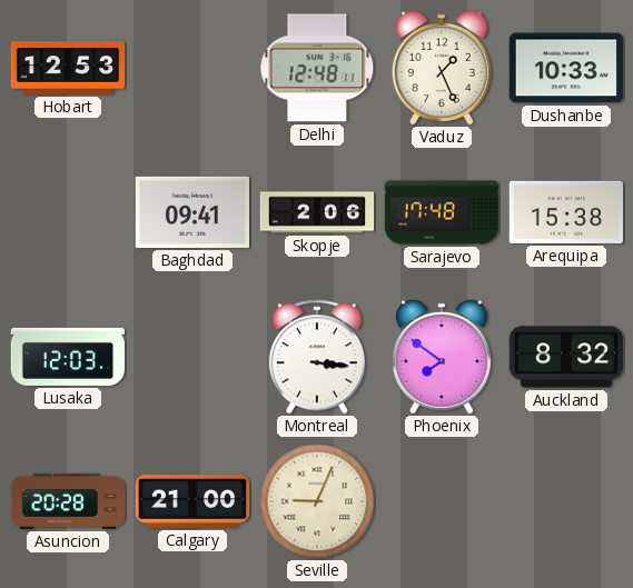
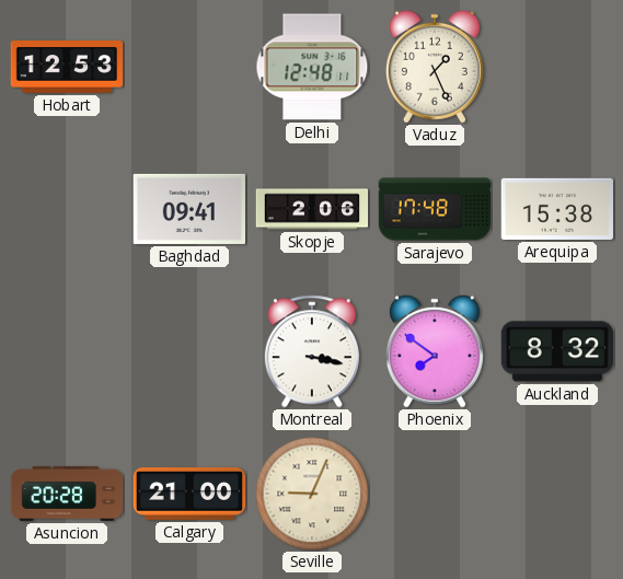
Dushanbe: 10:33 -> none
Lusaka: 12:03 -> none
Montreal: 3:16 -> 3:17
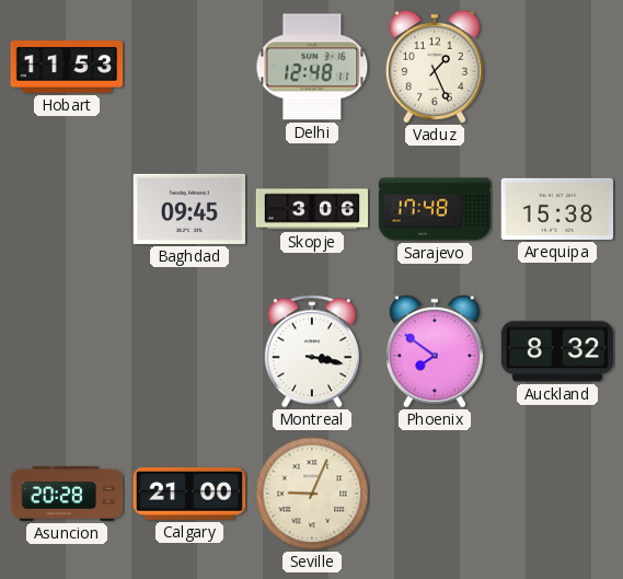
Hobart: 12:53 -> 11:53
Baghdad: 09:41 -> 09:45
Skopje: 2:06 -> 3:06
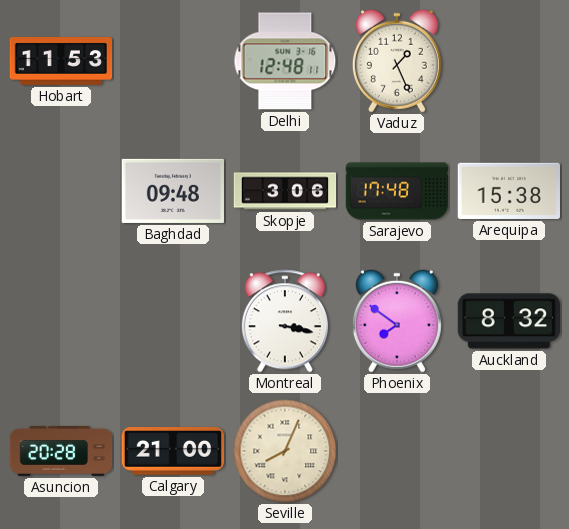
Baghdad: 09:45 -> 09:48
Seville: 9:04 -> 8:04
